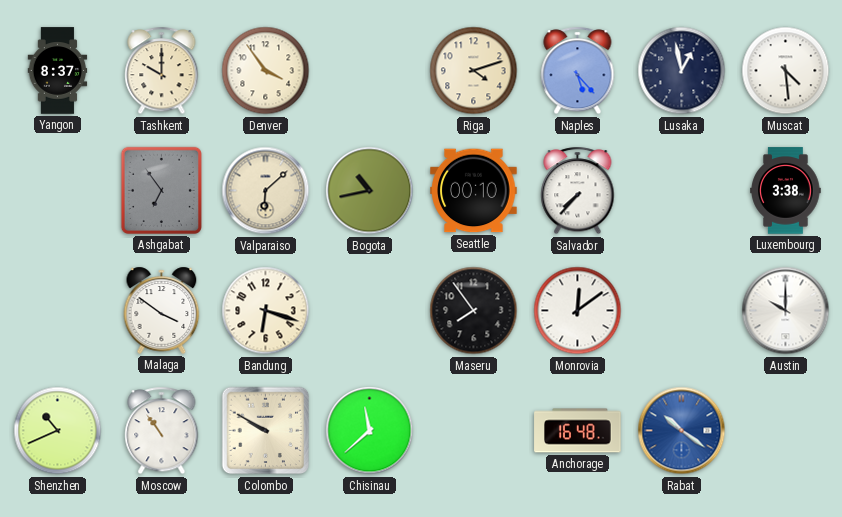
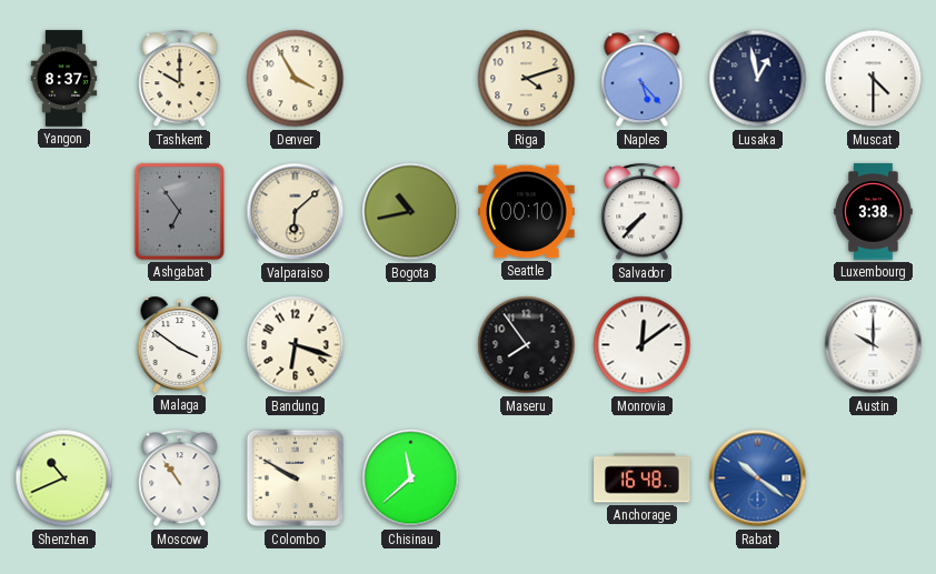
Denver: 3:54 -> 3:55
Muscat: 4:29 -> 4:30
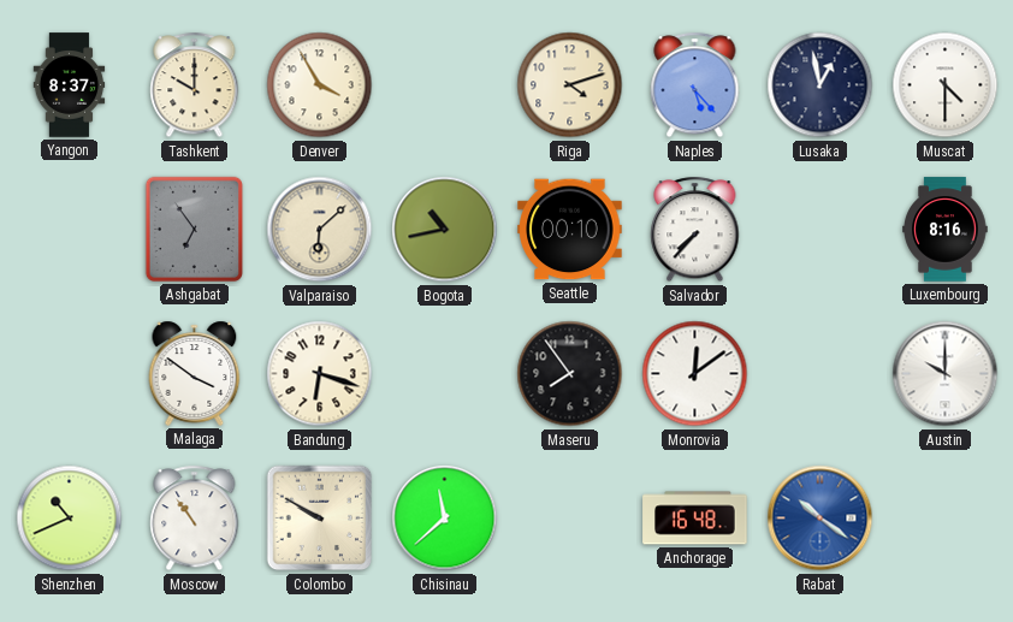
Luxembourg: 3:38 -> 8:16
